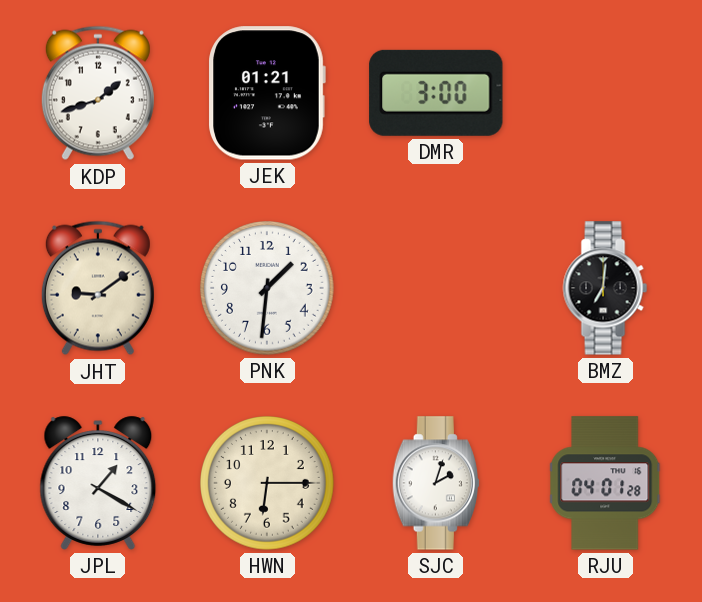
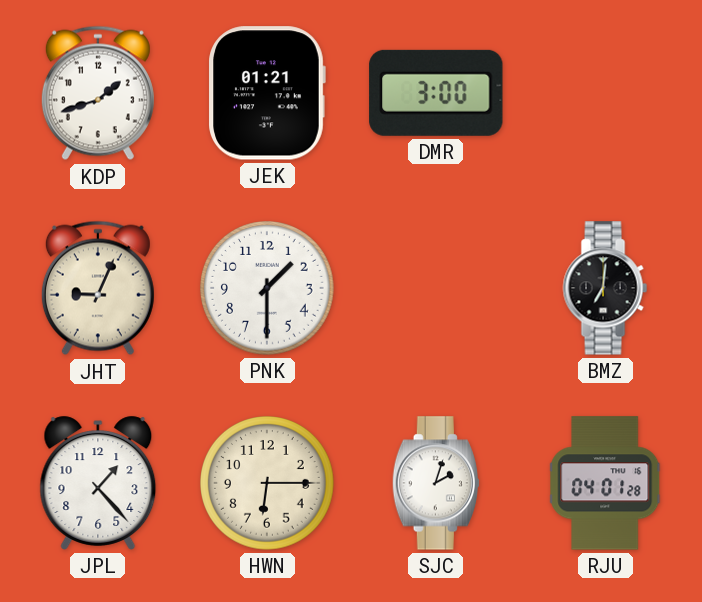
JHT: 9:09 -> 9:04
PNK: 1:31 -> 1:30
JPL: 1:20 -> 1:23
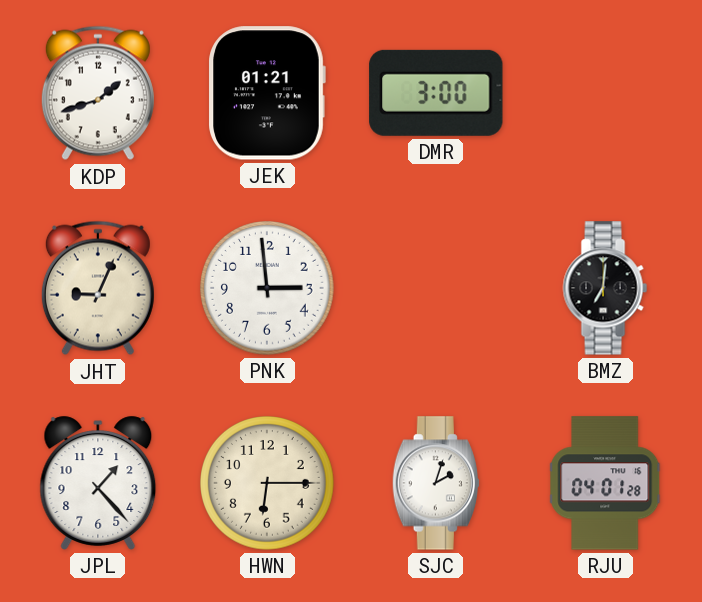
PNK: 1:30 -> 2:59
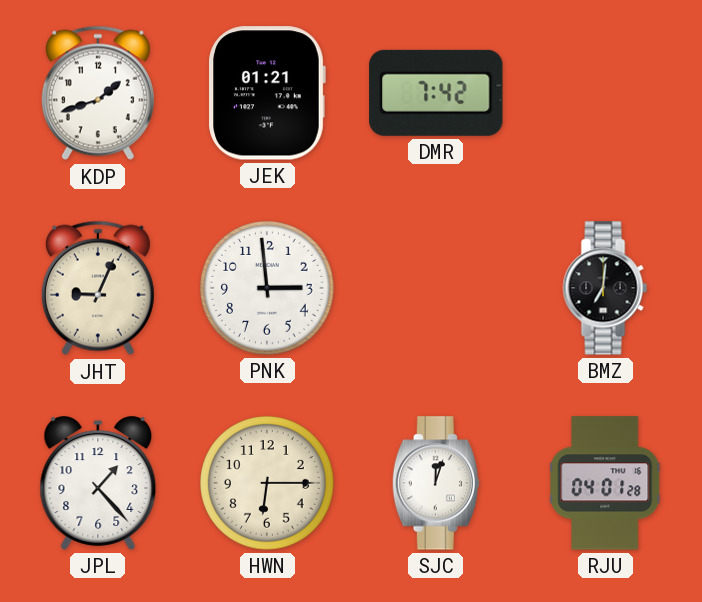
DMR: 3:00 -> 7:42
SJC: 2:03 -> 12:03
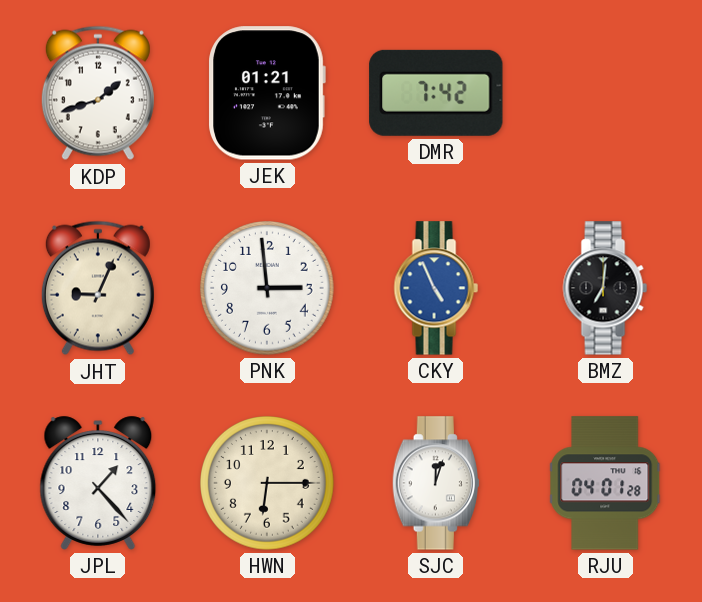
CKY: none -> 4:56
